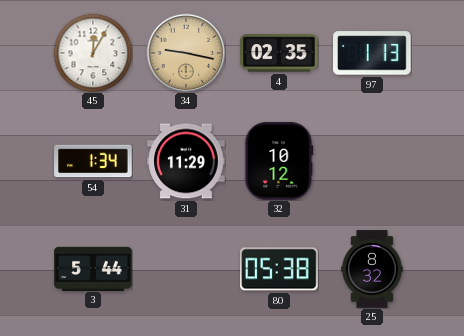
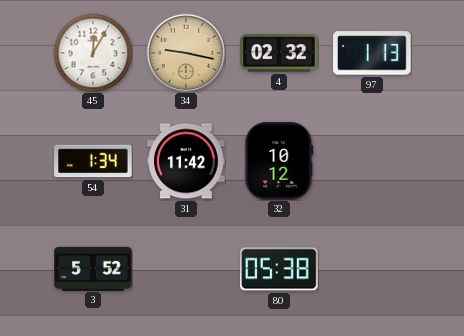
4: 02:35 -> 02:32
31: 11:29 -> 11:42
3: 5:44 -> 5:52
25: 8:32 -> none
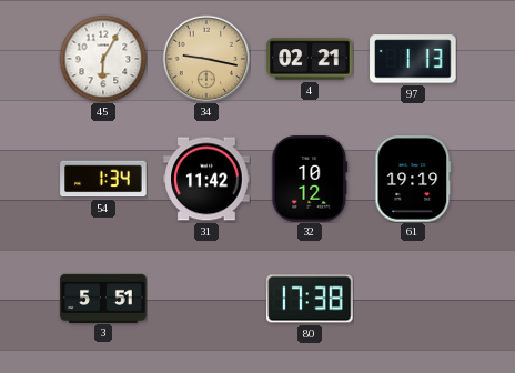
45: 12:05 -> 6:05
4: 02:32 -> 02:21
61: none -> 19:19
3: 5:52 -> 5:51
80: 05:38 -> 17:38
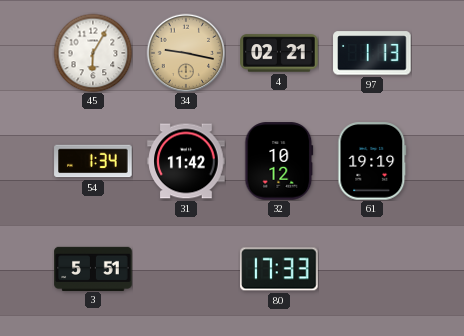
80: 17:38 -> 17:33
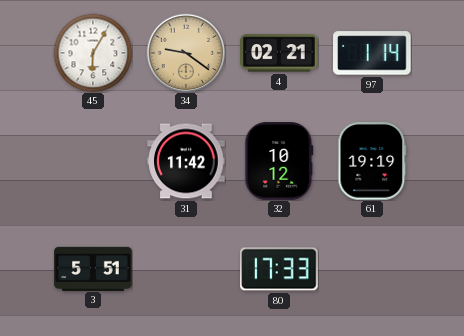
34: 9:17 -> 9:21
97: 1:13 -> 1:14
54: 1:34 -> none
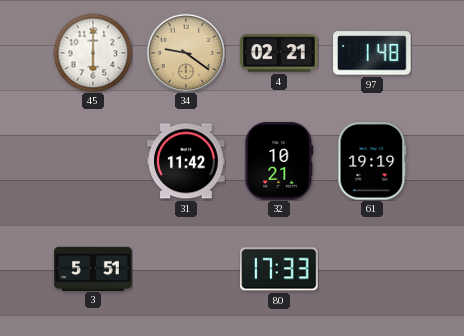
45: 6:05 -> 6:00
97: 1:14 -> 1:48
32: 10:12 -> 10:21
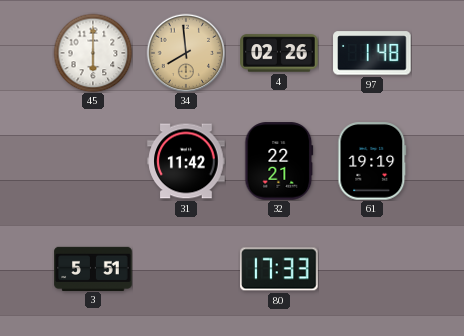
34: 9:21 -> 7:59
4: 02:21 -> 02:26
32: 10:21 -> 22:21
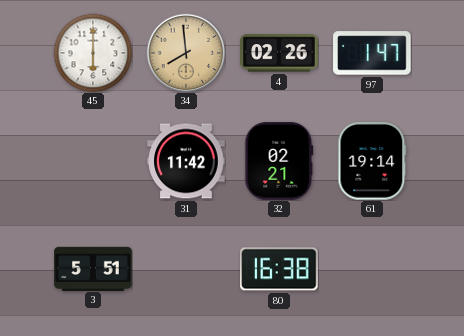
97: 1:48 -> 1:47
32: 22:21 -> 02:21
61: 19:19 -> 19:14
80: 17:33 -> 16:38
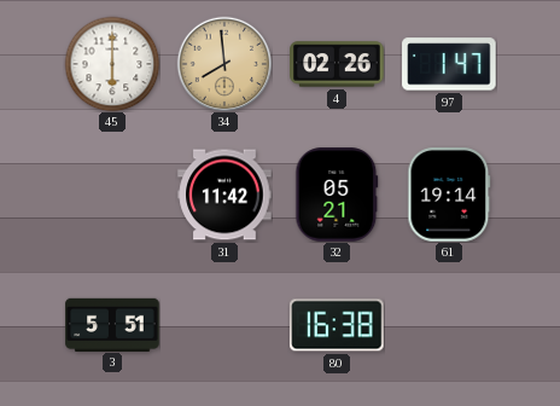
32: 02:21 -> 05:21
